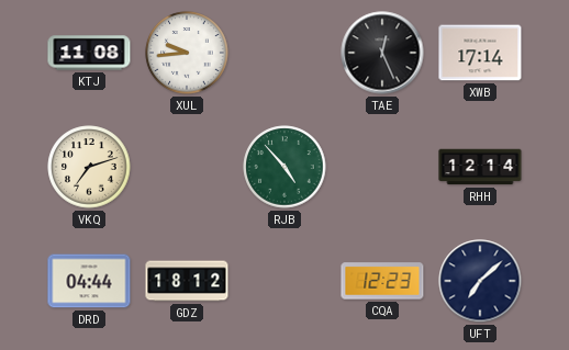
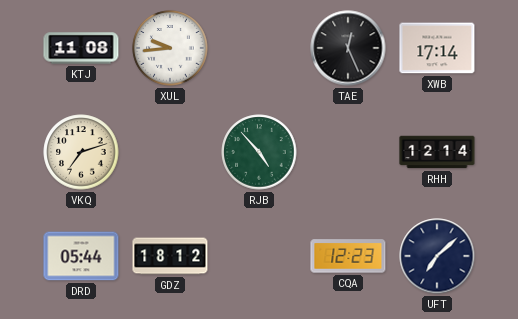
DRD: 04:44 -> 05:44
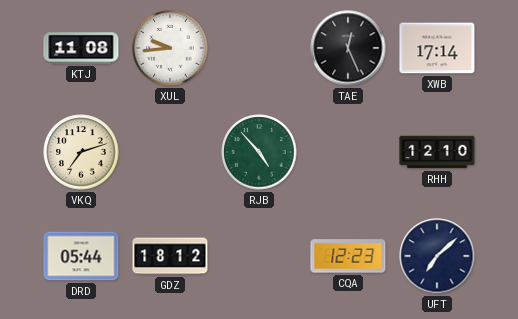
RHH: 12:14 -> 12:10
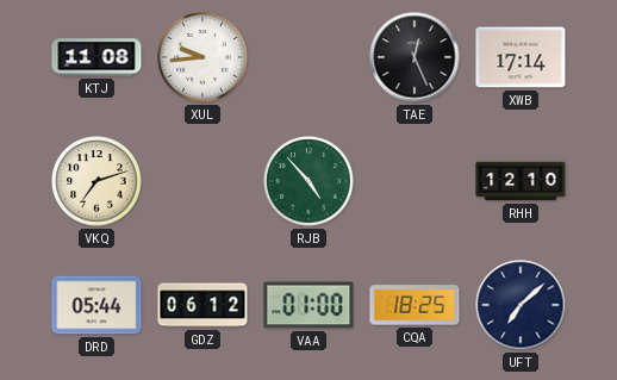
GDZ: 18:12 -> 06:12
VAA: none -> 01:00
CQA: 12:23 -> 18:25
